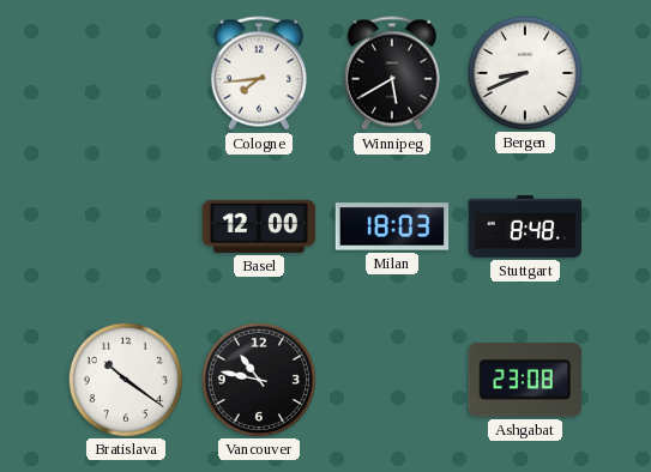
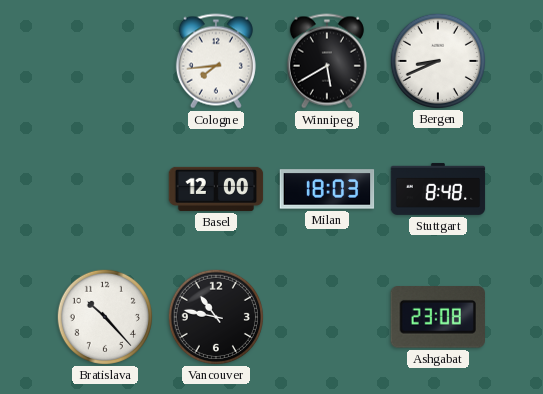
Bratislava: 10:21 -> 10:23
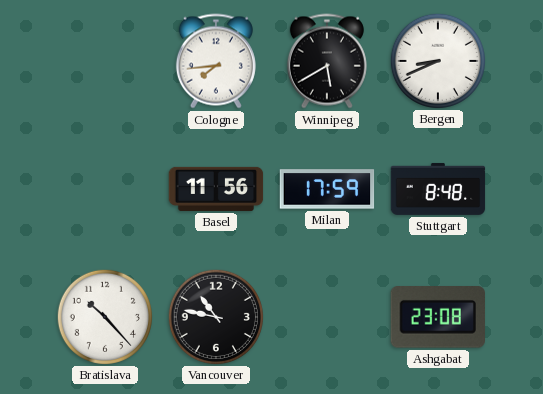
Basel: 12:00 -> 11:56
Milan: 18:03 -> 17:59
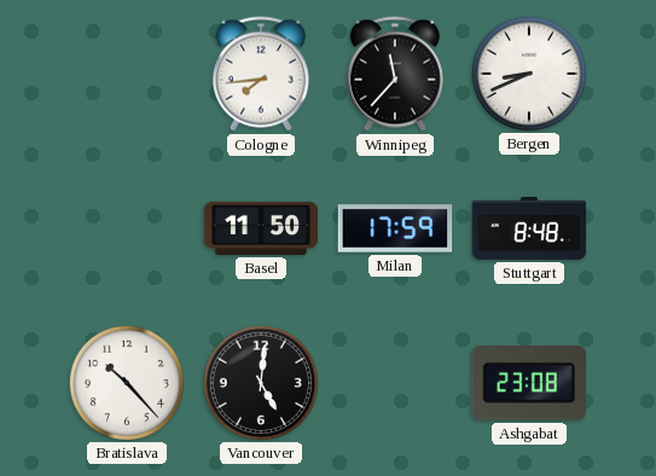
Winnipeg: 5:40 -> 11:37
Basel: 11:56 -> 11:50
Vancouver: 10:47 -> 5:01
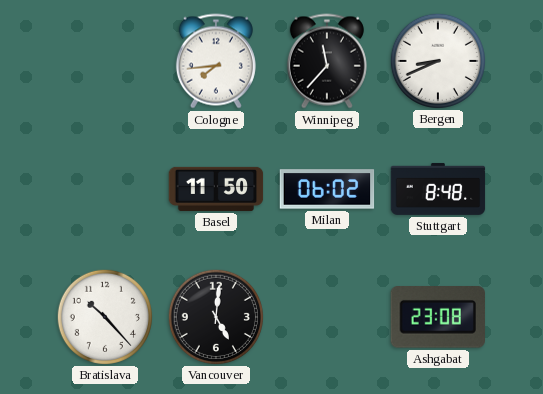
Milan: 17:59 -> 06:02
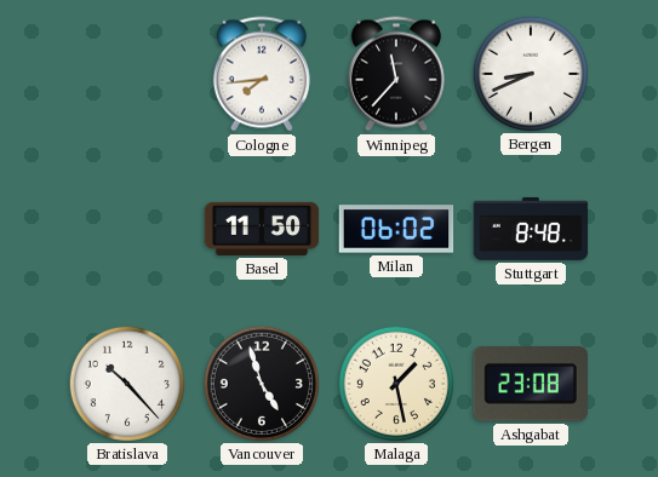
Vancouver: 5:01 -> 4:57
Malaga: none -> 1:28
